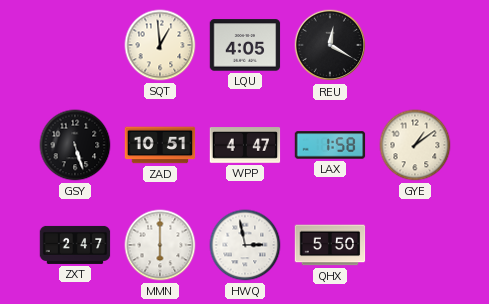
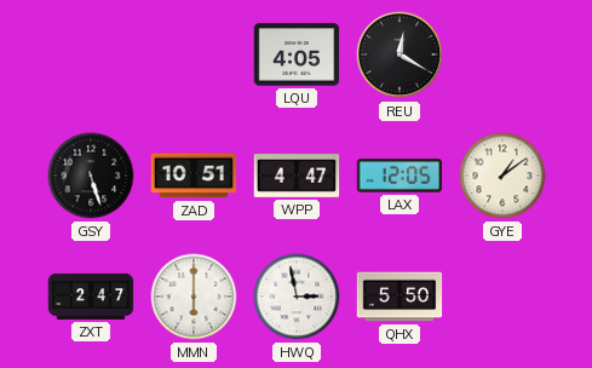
SQT: 12:59 -> none
LAX: 1:58 -> 12:05
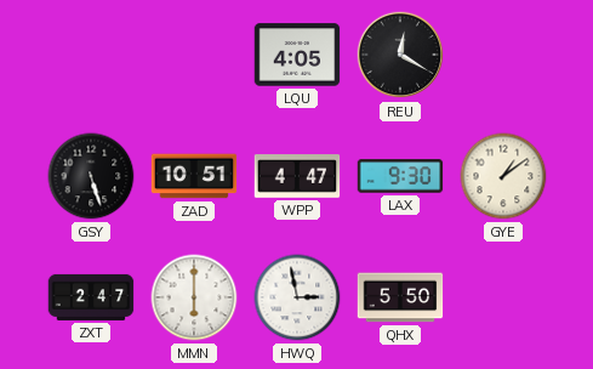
LAX: 12:05 -> 9:30
